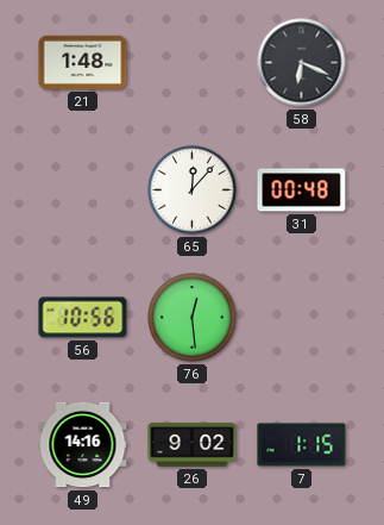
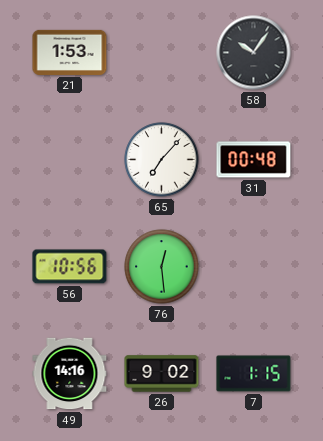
21: 1:48 -> 1:53
58: 6:19 -> 10:06
65: 12:07 -> 7:07
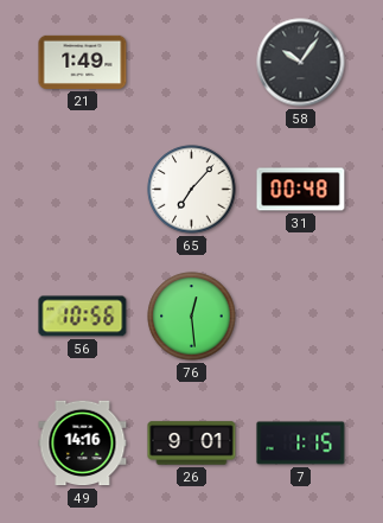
21: 1:53 -> 1:49
26: 9:02 -> 9:01
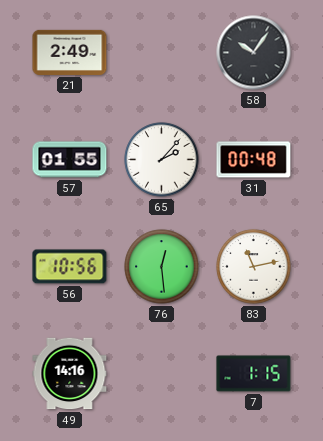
21: 1:49 -> 2:49
57: none -> 01:55
65: 7:07 -> 2:07
83: none -> 11:13
26: 9:01 -> none
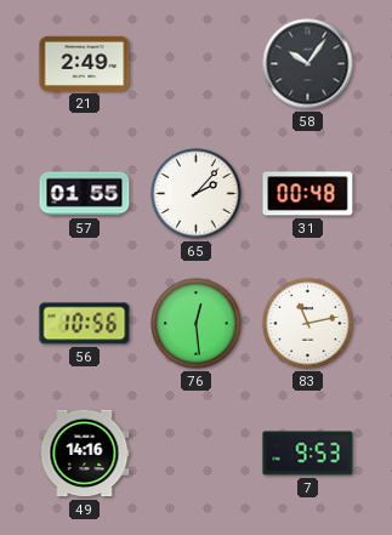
7: 1:15 -> 9:53
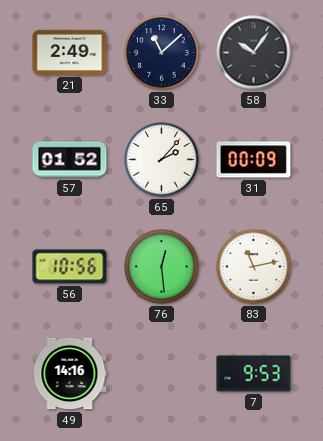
33: none -> 11:08
57: 01:55 -> 01:52
31: 00:48 -> 00:09
